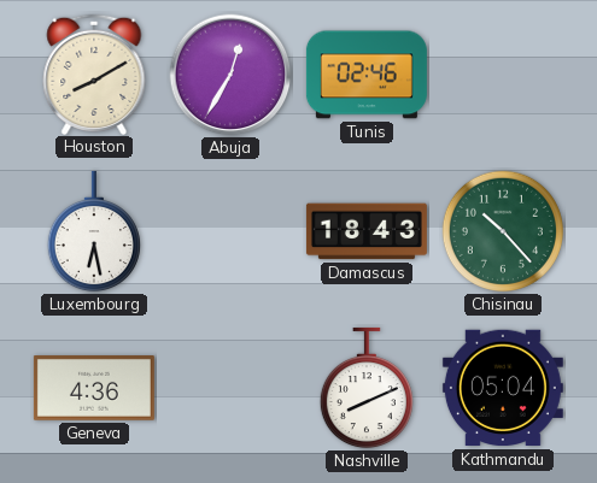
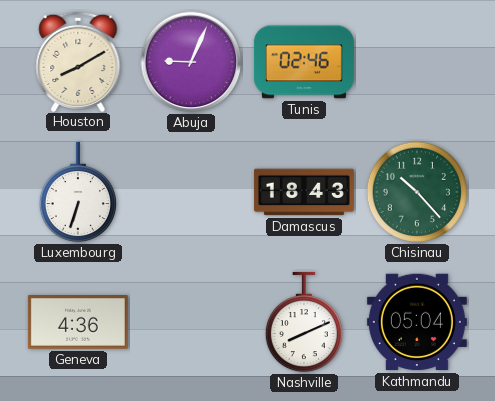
Abuja: 12:35 -> 9:04
Luxembourg: 6:28 -> 6:33
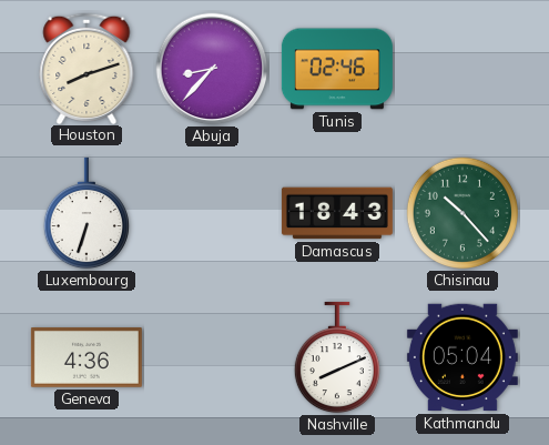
Houston: 8:10 -> 8:12
Abuja: 9:04 -> 8:37
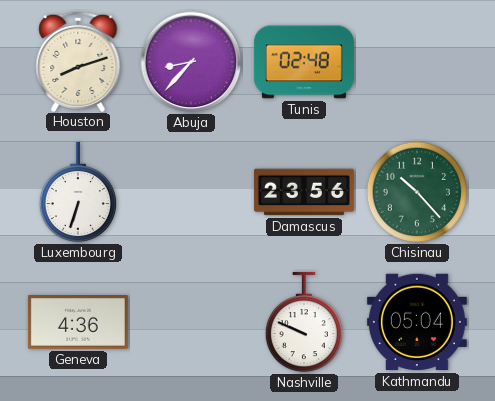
Tunis: 02:46 -> 02:48
Damascus: 18:43 -> 23:56
Nashville: 8:11 -> 9:49
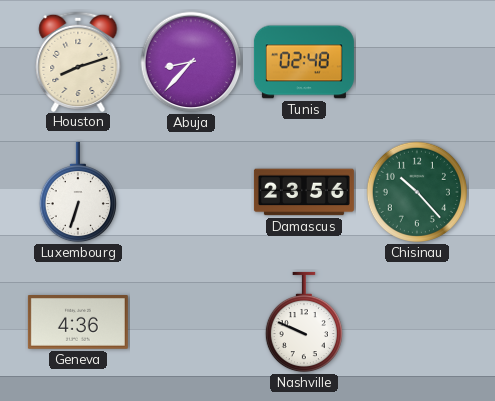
Kathmandu: 05:04 -> none
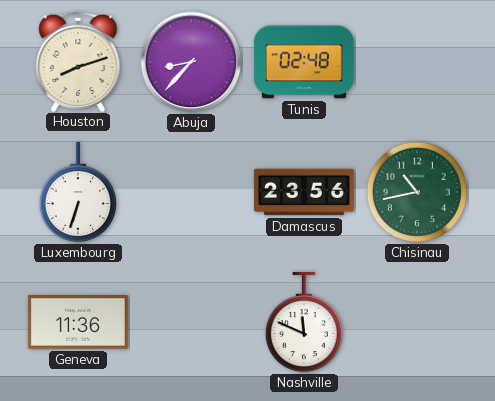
Chisinau: 10:23 -> 10:43
Geneva: 4:36 -> 11:36
Nashville: 9:49 -> 11:49
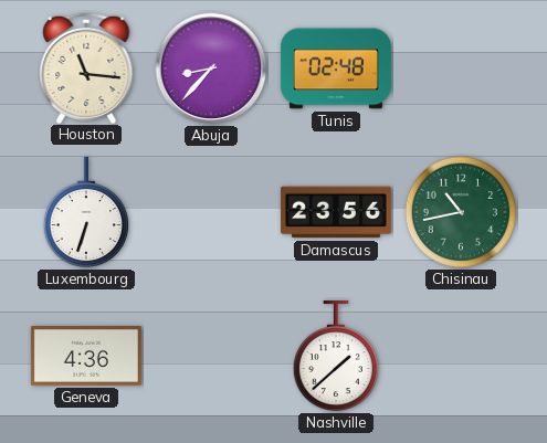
Houston: 8:12 -> 11:16
Geneva: 11:36 -> 4:36
Nashville: 11:49 -> 1:38
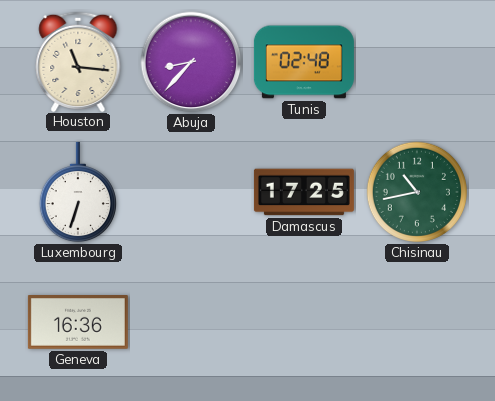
Damascus: 23:56 -> 17:25
Geneva: 4:36 -> 16:36
Nashville: 1:38 -> none
